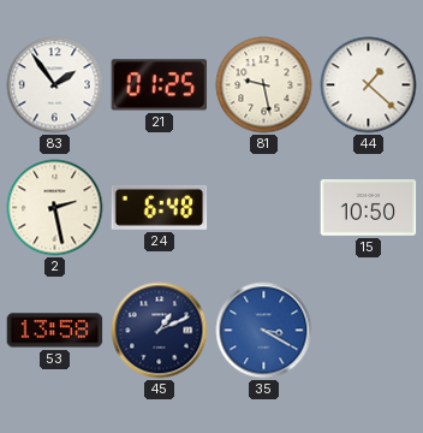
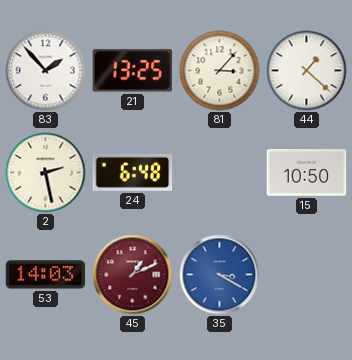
83: 1:54 -> 1:53
21: 01:25 -> 13:25
81: 9:28 -> 3:07
53: 13:58 -> 14:03
45 dial: navy -> burgundy
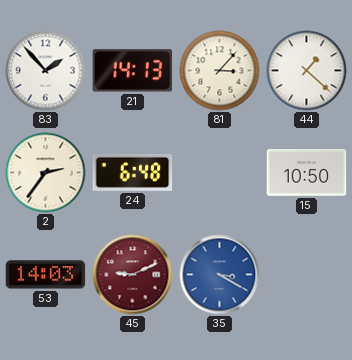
21: 13:25 -> 14:13
2: 2:28 -> 2:36
45: 1:11 -> 9:11
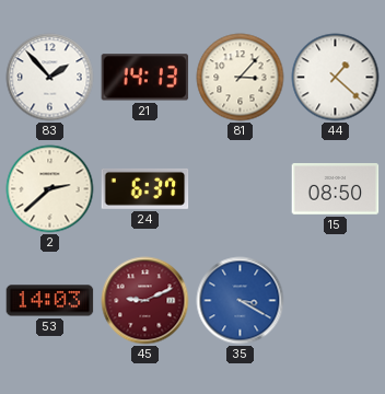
2: 2:36 -> 2:38
24: 6:48 -> 6:37
15: 10:50 -> 08:50
